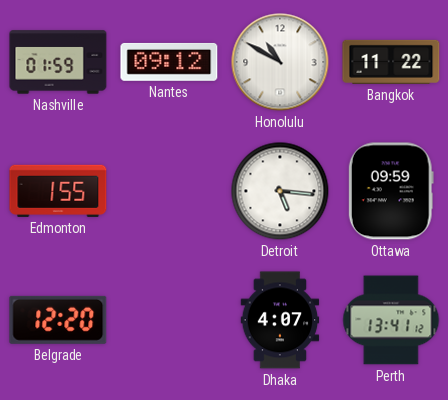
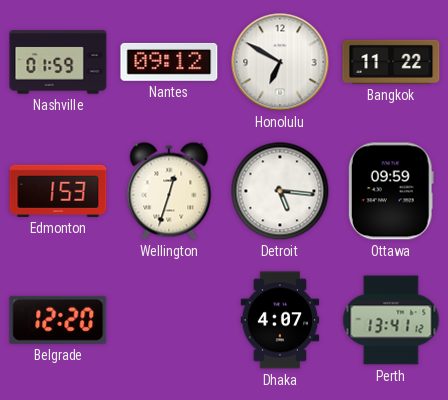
Honolulu: 10:50 -> 6:50
Edmonton: 1:55 -> 1:53
Wellington: none -> 12:33
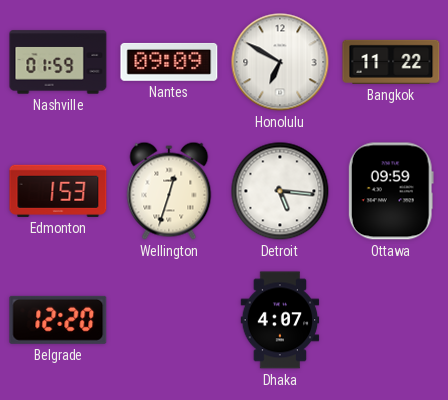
Nantes: 09:12 -> 09:09
Perth: 13:41 -> none
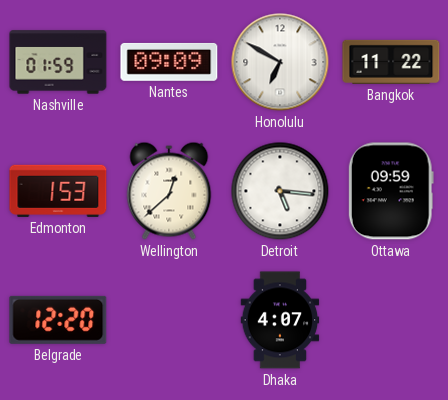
Wellington: 12:33 -> 12:38
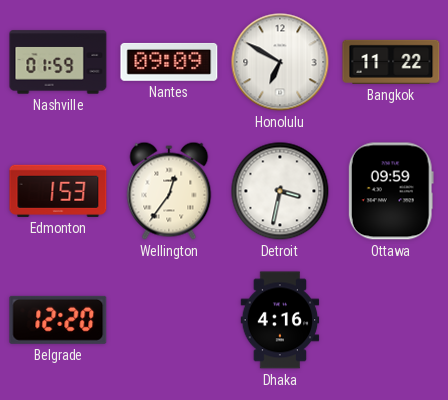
Wellington: 12:38 -> 12:36
Detroit: 5:16 -> 3:32
Dhaka: 4:07 -> 4:16
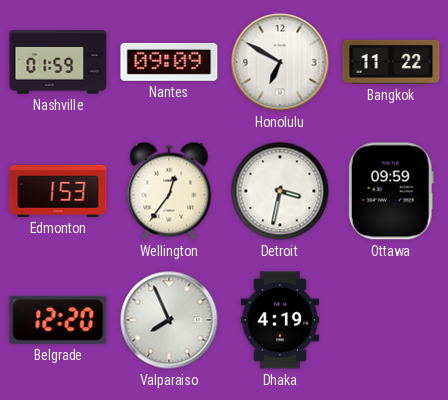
Valparaiso: none -> 7:56
Dhaka: 4:16 -> 4:19
